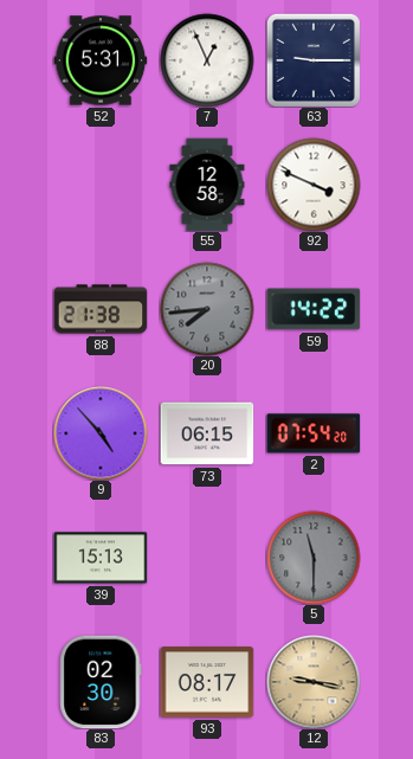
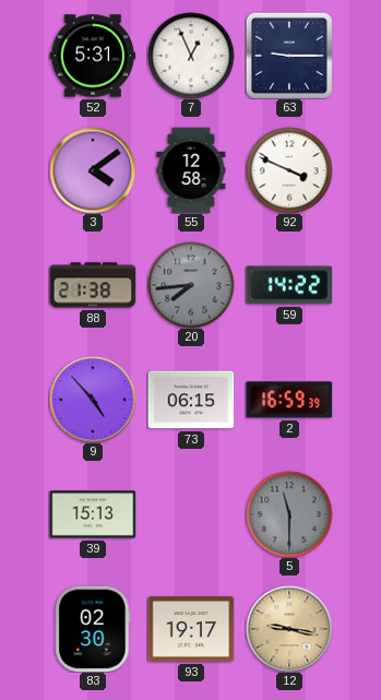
3: none -> 4:09
2: 07:54 -> 16:59
93: 08:17 -> 19:17
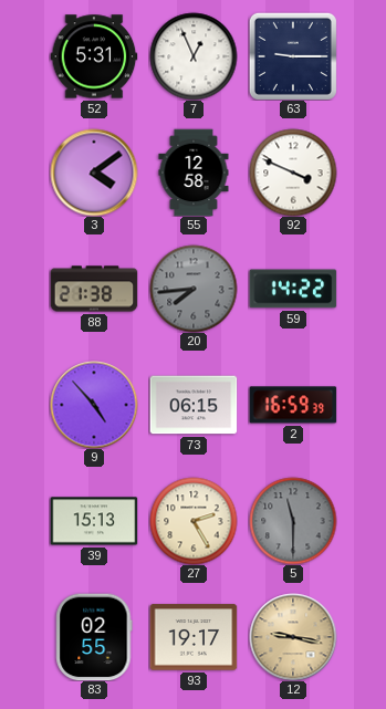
27: none -> 2:25
83: 02:30 -> 02:55
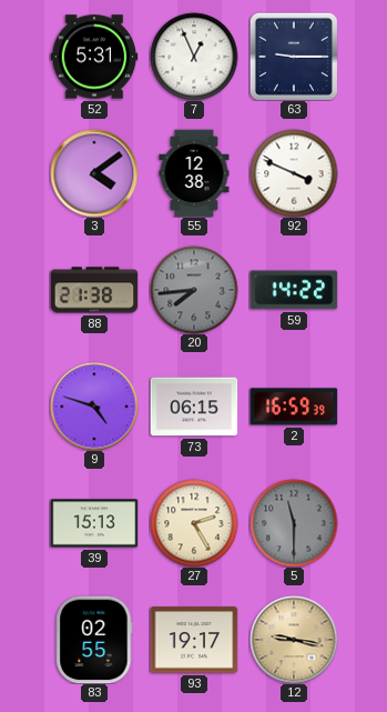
55: 12:58 -> 12:38
9: 4:53 -> 4:48
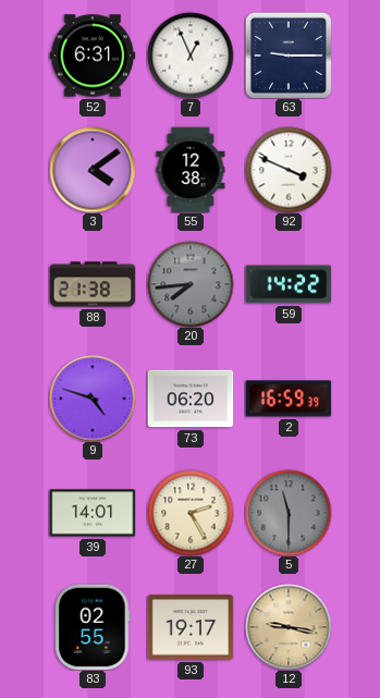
52: 5:31 -> 6:31
73: 06:15 -> 06:20
39: 15:13 -> 14:01
